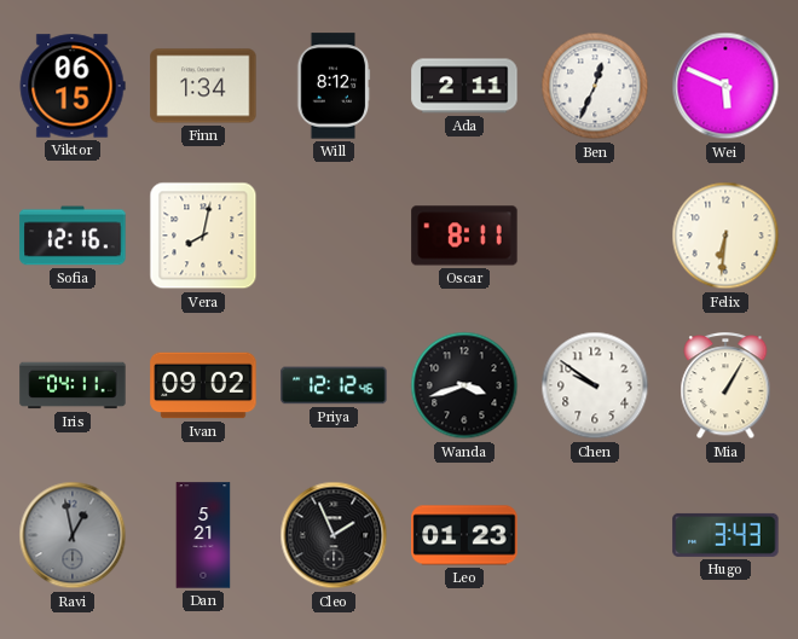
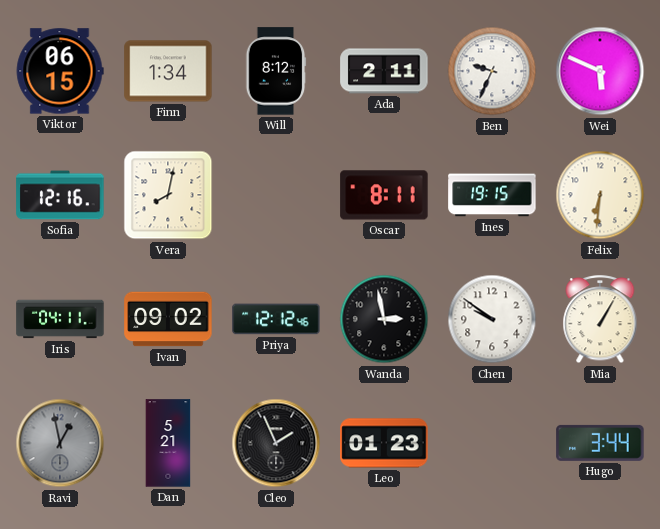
Ben: 12:34 -> 9:34
Ines: none -> 19:15
Wanda: 3:42 -> 2:58
Hugo: 3:43 -> 3:44
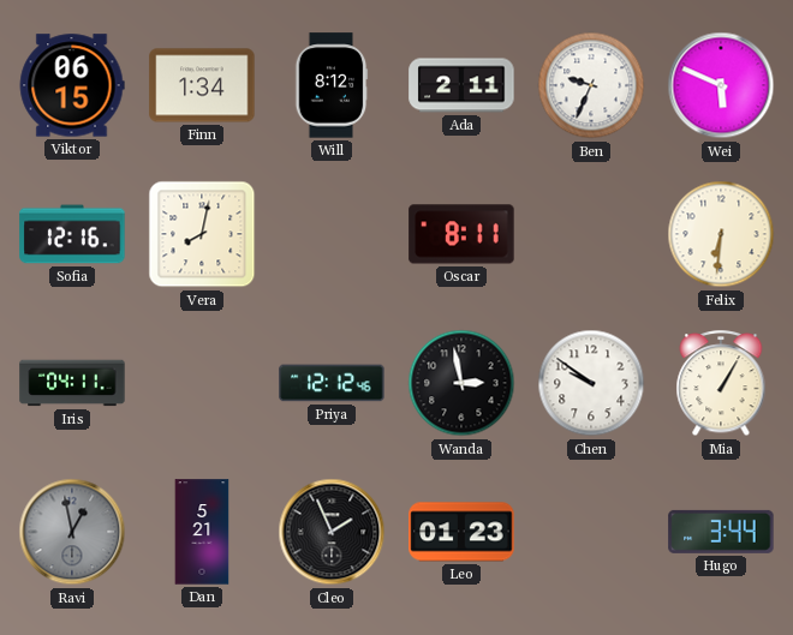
Ines: 19:15 -> none
Ivan: 09:02 -> none
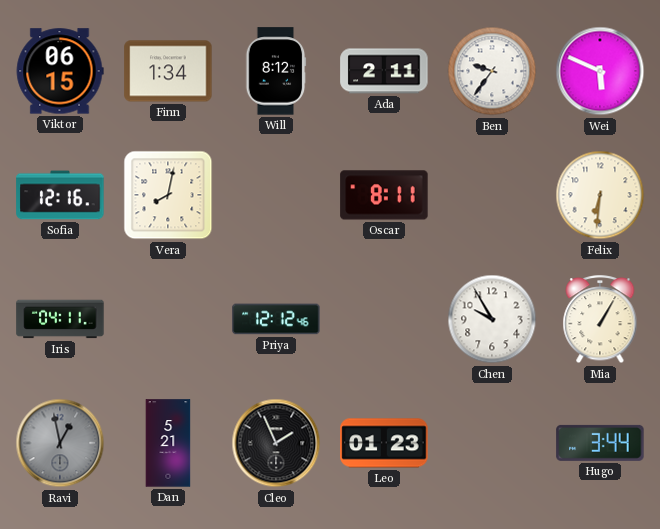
Ben: 9:34 -> 9:36
Wanda: 2:58 -> none
Chen: 9:51 -> 9:55
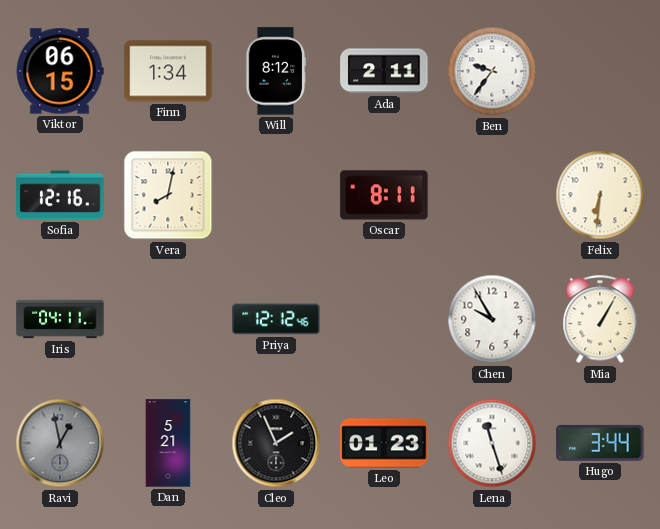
Wei: 5:49 -> none
Lena: none -> 11:27
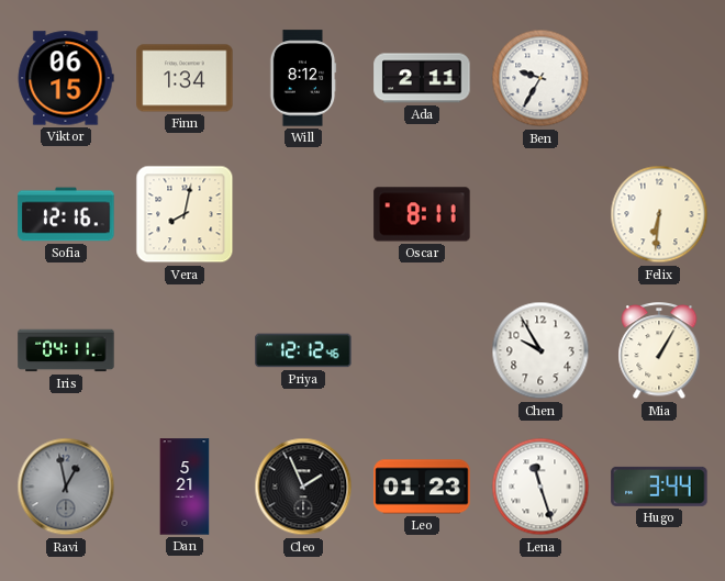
Ben: 9:36 -> 9:35
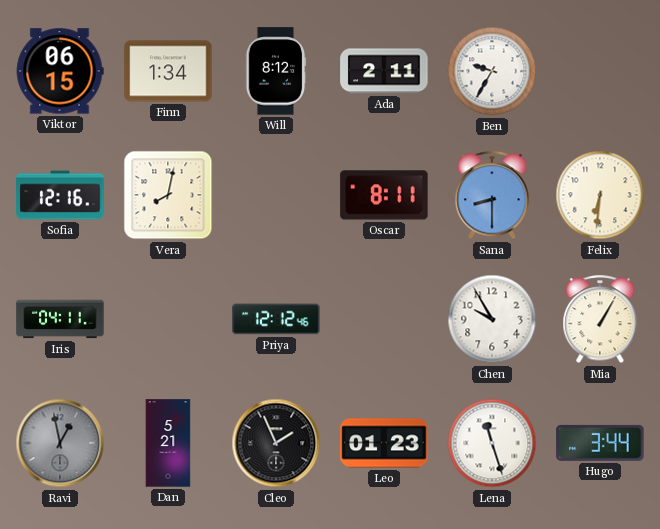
Sana: none -> 8:30
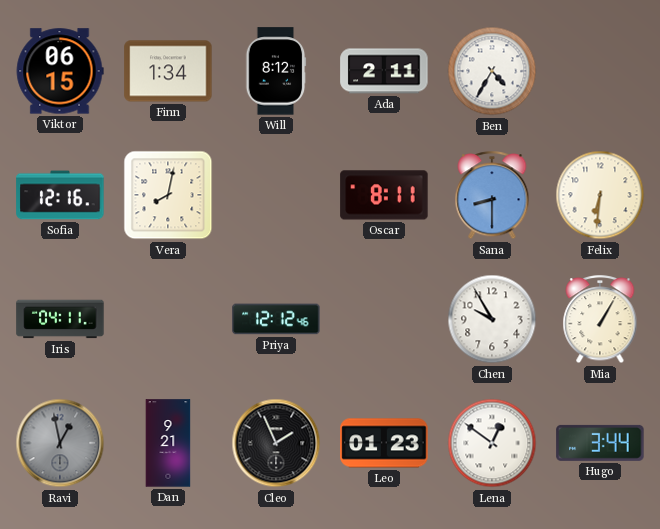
Ben: 9:35 -> 4:35
Dan: 5:21 -> 9:21
Lena: 11:27 -> 12:51
